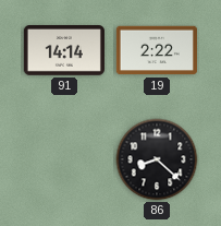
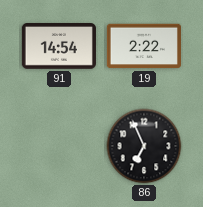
91: 14:14 -> 14:54
86: 8:22 -> 6:56
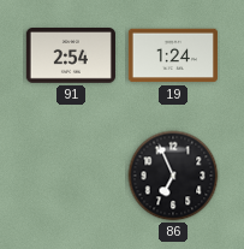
91: 14:54 -> 2:54
19: 2:22 -> 1:24
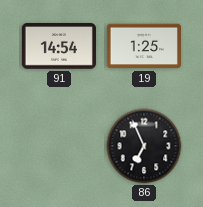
91: 2:54 -> 14:54
19: 1:24 -> 1:25
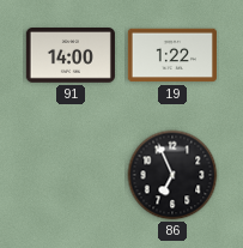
91: 14:54 -> 14:00
19: 1:25 -> 1:22
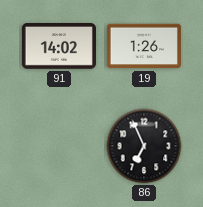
91: 14:00 -> 14:02
19: 1:22 -> 1:26
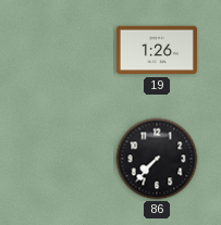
91: 14:02 -> none
86: 6:56 -> 7:37
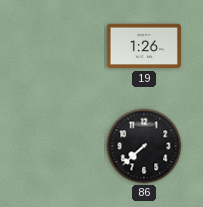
86: 7:37 -> 7:38
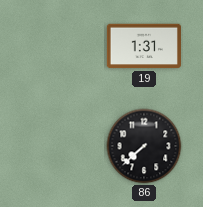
19: 1:26 -> 1:31
